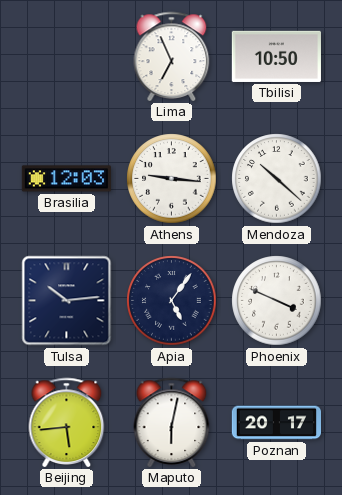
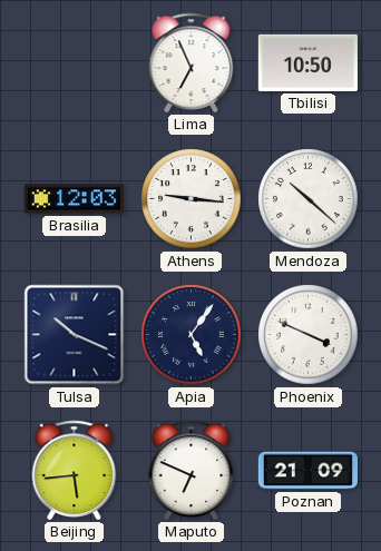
Tulsa: 10:14 -> 10:19
Maputo: 6:02 -> 6:49
Poznan: 20:17 -> 21:09
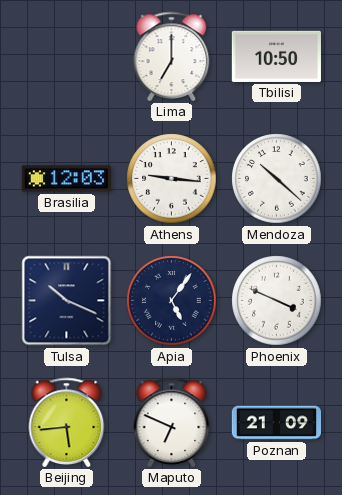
Lima: 6:56 -> 7:00
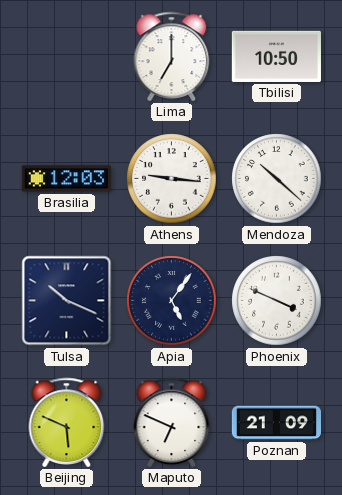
Beijing: 5:44 -> 5:49
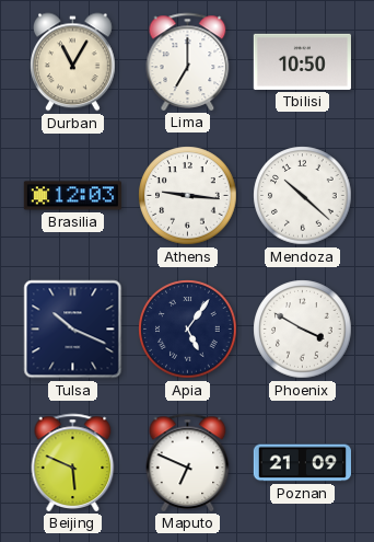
Durban: none -> 11:05
Phoenix: 3:49 -> 3:50
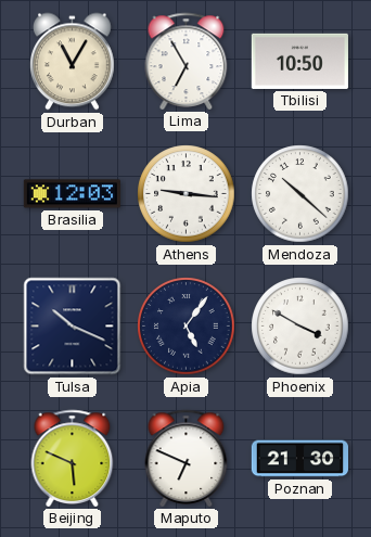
Lima: 7:00 -> 6:55
Poznan: 21:09 -> 21:30
